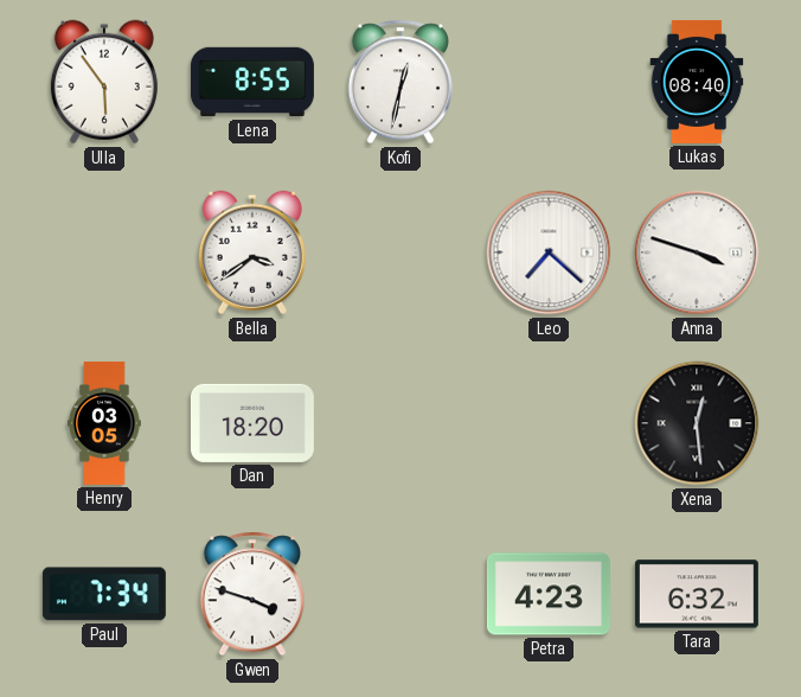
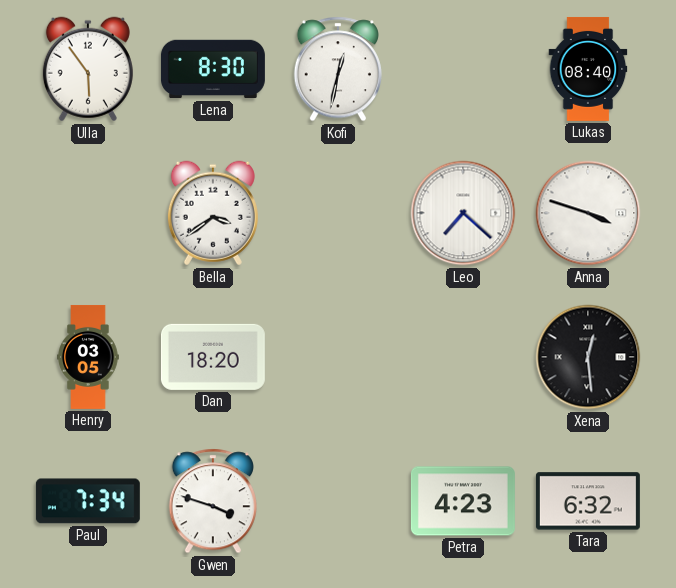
Lena: 8:55 -> 8:30
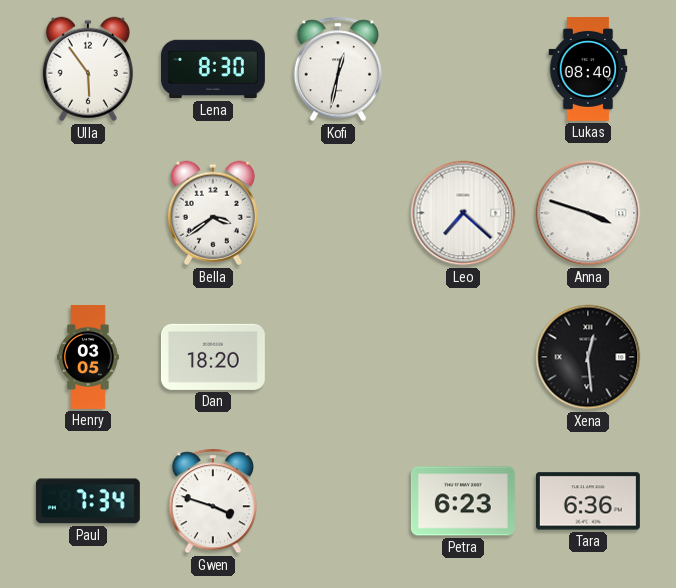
Petra: 4:23 -> 6:23
Tara: 6:32 -> 6:36
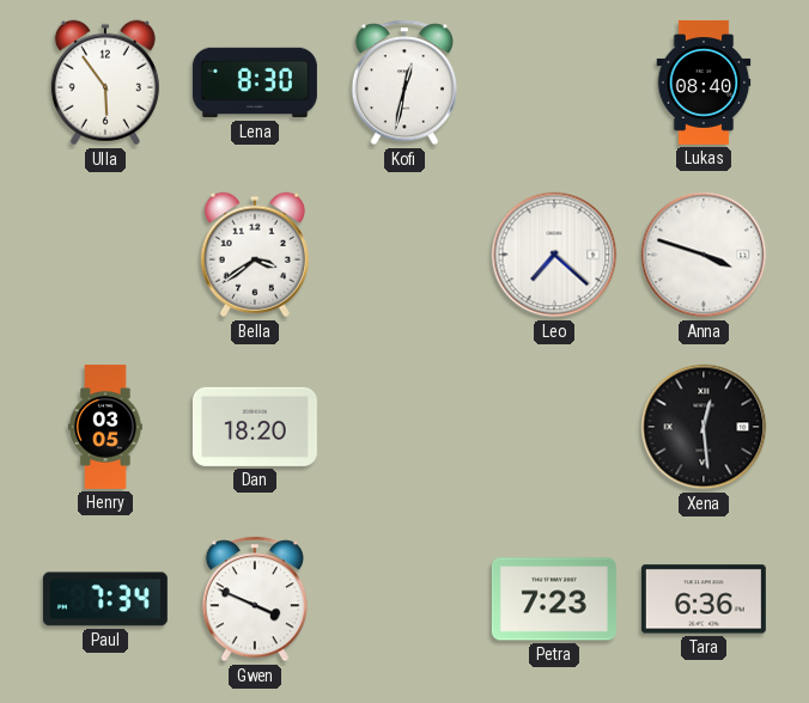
Gwen: 3:48 -> 3:49
Petra: 6:23 -> 7:23
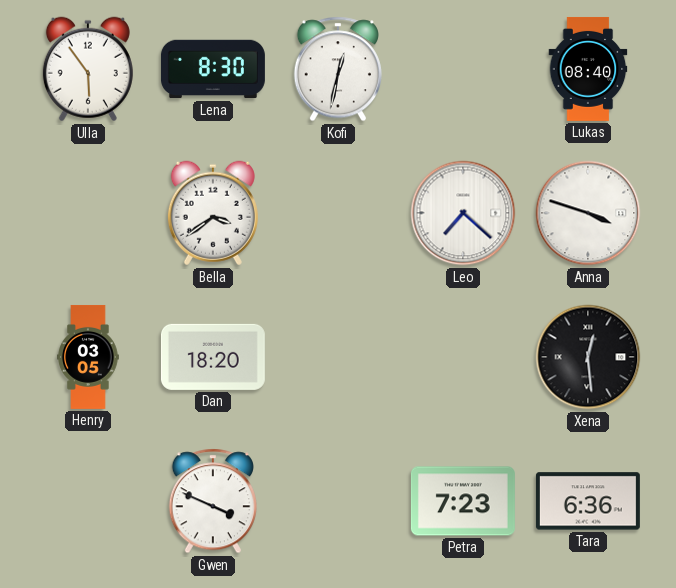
Paul: 7:34 -> none
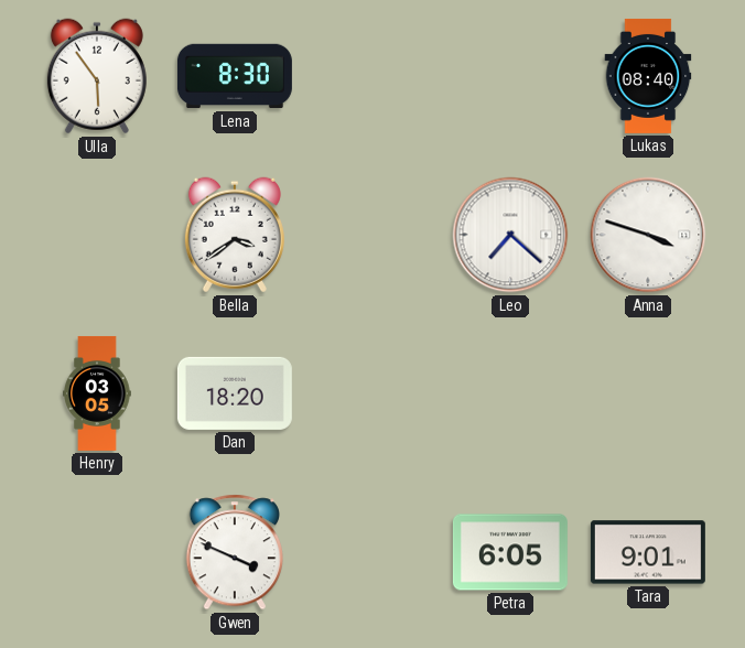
Kofi: 12:32 -> none
Xena: 12:29 -> none
Petra: 7:23 -> 6:05
Tara: 6:36 -> 9:01
